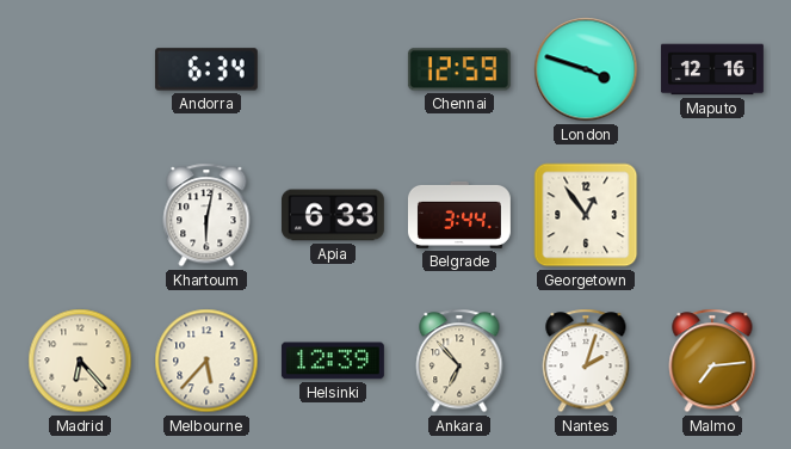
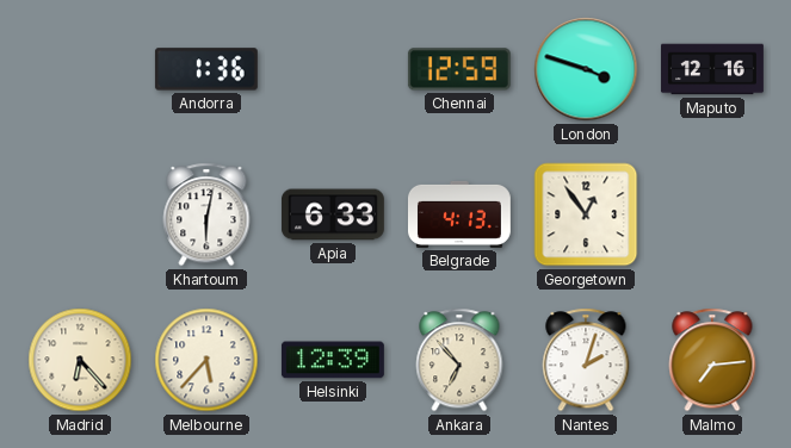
Andorra: 6:34 -> 1:36
Belgrade: 3:44 -> 4:13
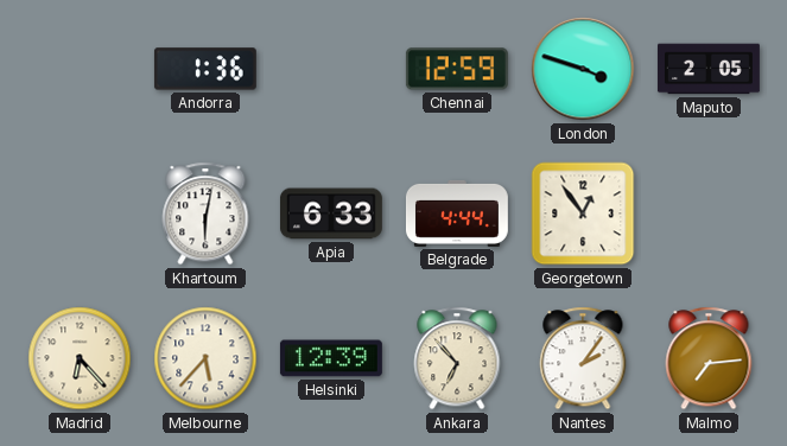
Maputo: 12:16 -> 2:05
Belgrade: 4:13 -> 4:44
Nantes: 2:03 -> 2:06
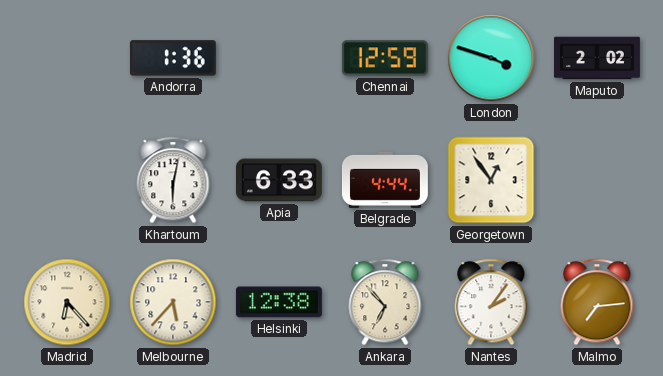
Maputo: 2:05 -> 2:02
Helsinki: 12:39 -> 12:38
